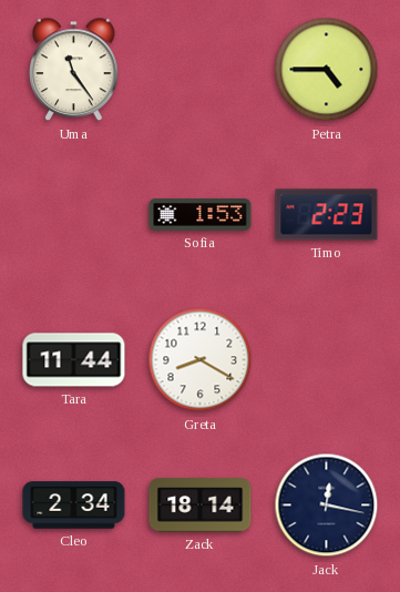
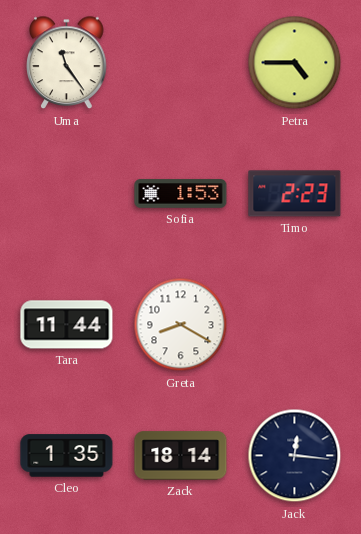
Cleo: 2:34 -> 1:35
Jack: 12:17 -> 12:16
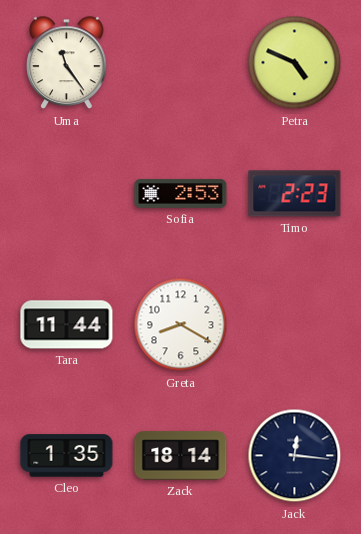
Petra: 4:45 -> 4:49
Sofia: 1:53 -> 2:53
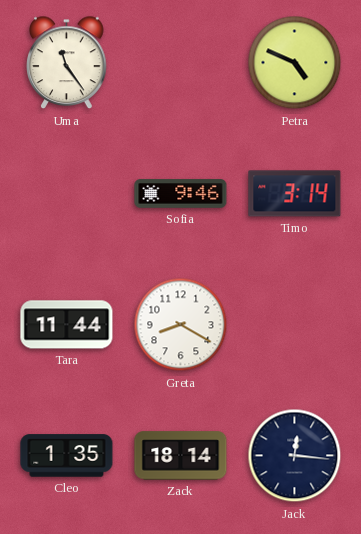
Sofia: 2:53 -> 9:46
Timo: 2:23 -> 3:14
